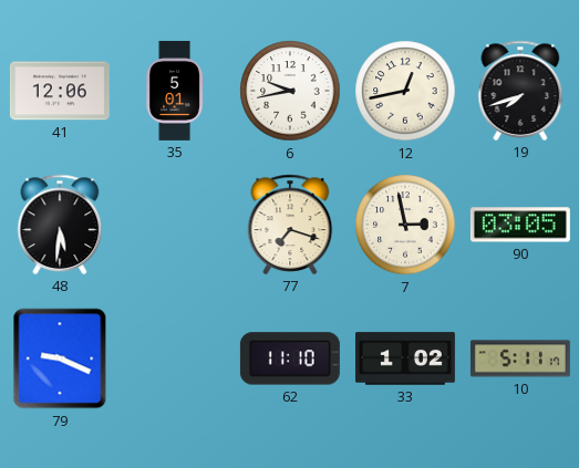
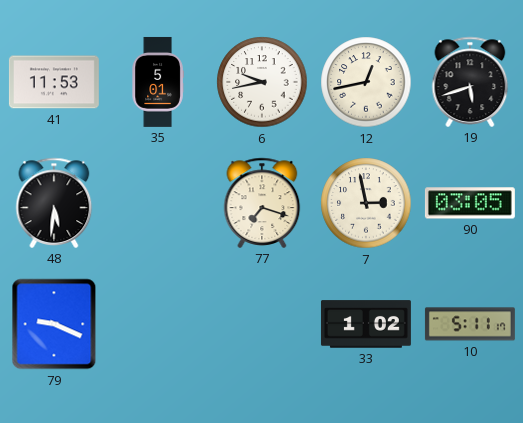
41: 12:06 -> 11:53
19: 7:42 -> 5:42
62: 11:10 -> none
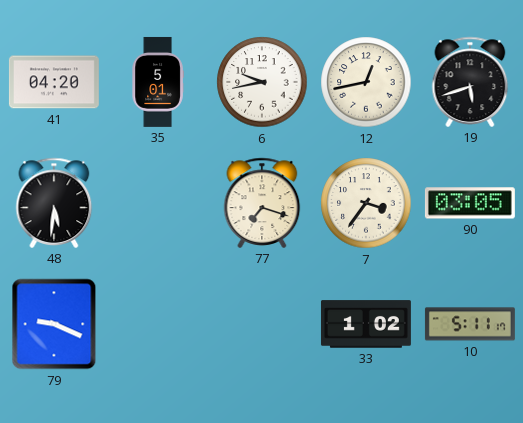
41: 11:53 -> 04:20
7: 2:58 -> 3:36
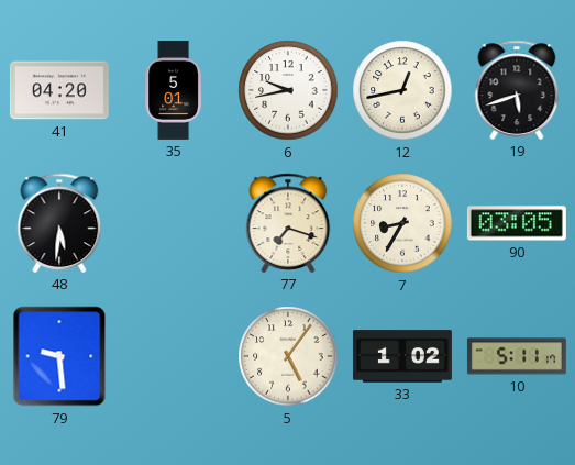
7: 3:36 -> 8:35
79: 9:19 -> 9:29
5: none -> 5:06
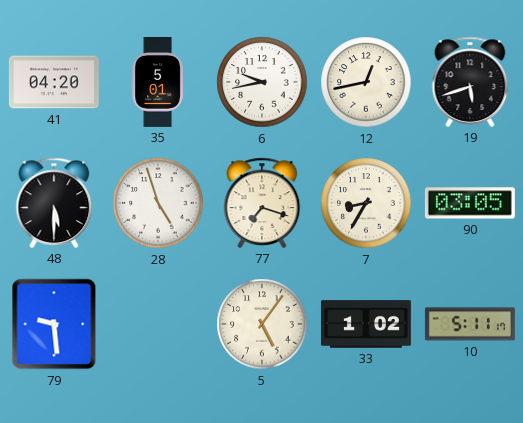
48: 5:31 -> 5:30
28: none -> 4:57
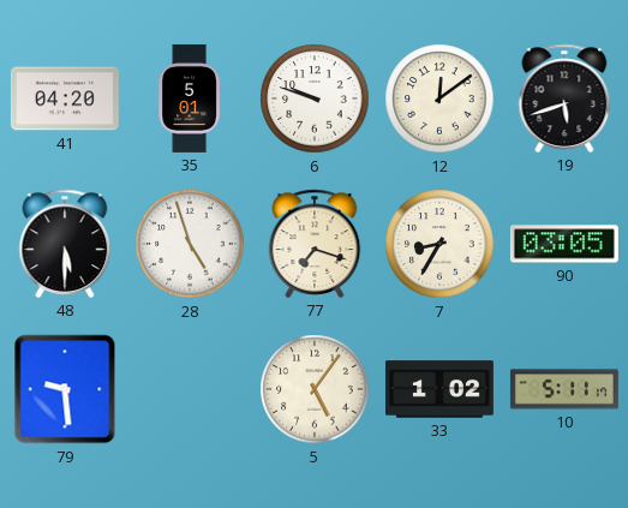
6: 9:43 -> 9:48
12: 12:43 -> 12:09
